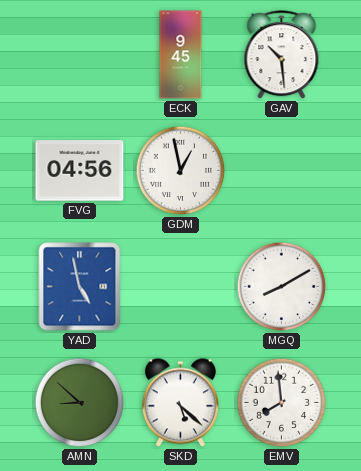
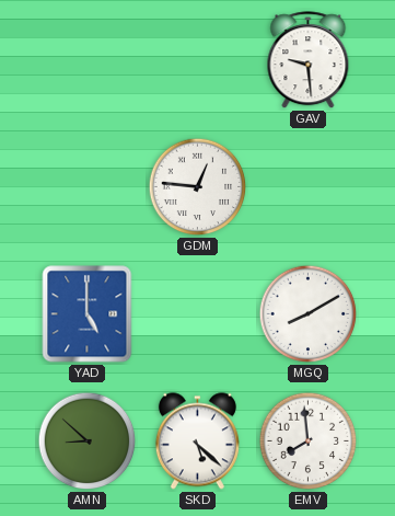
ECK: 9:45 -> none
GAV: 10:29 -> 9:29
FVG: 04:56 -> none
GDM: 12:58 -> 12:46
YAD: 4:58 -> 5:00
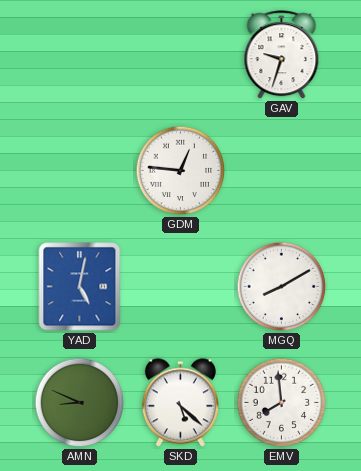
GAV: 9:29 -> 9:33
YAD: 5:00 -> 5:02
AMN: 8:52 -> 8:49
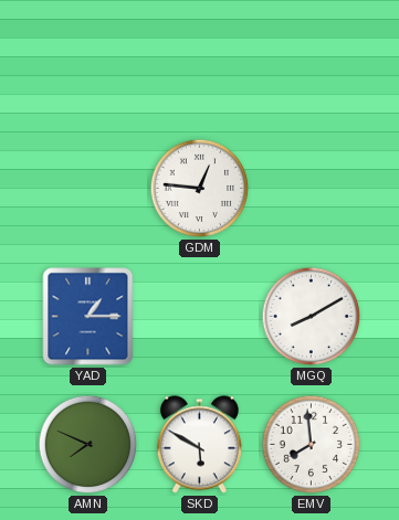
GAV: 9:33 -> none
YAD: 5:02 -> 1:15
AMN: 8:49 -> 7:49
SKD: 5:22 -> 5:50
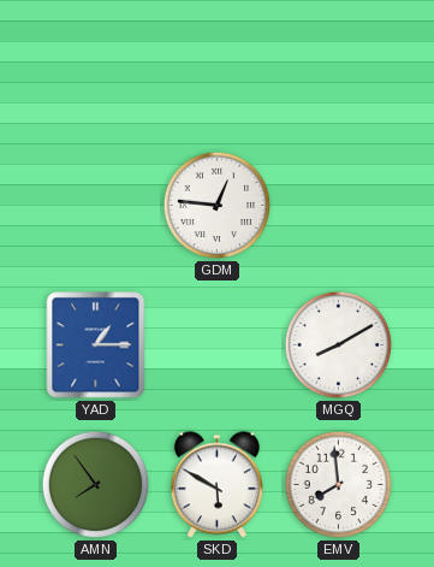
AMN: 7:49 -> 7:54
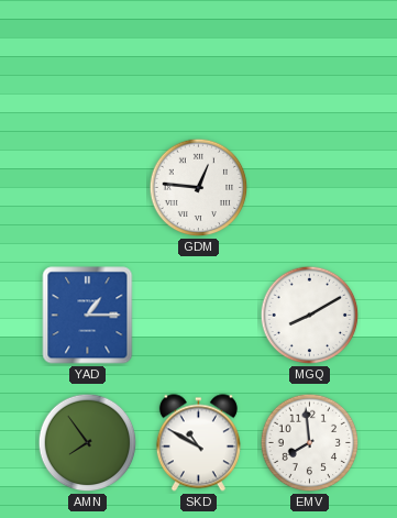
SKD: 5:50 -> 10:50
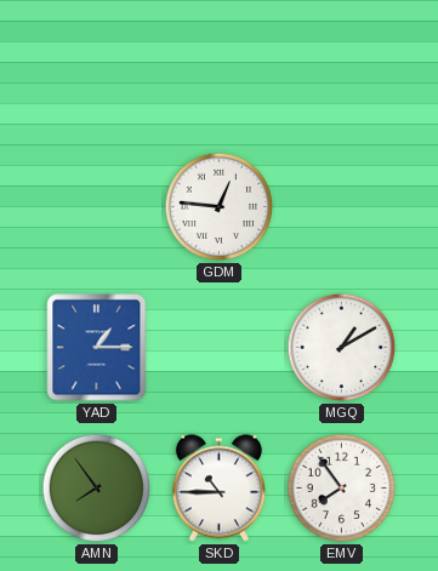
MGQ: 8:10 -> 1:10
SKD: 10:50 -> 10:45
EMV: 7:59 -> 7:54
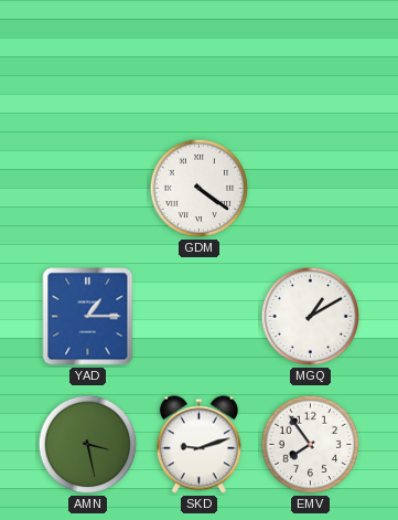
GDM: 12:46 -> 4:21
AMN: 7:54 -> 3:28
SKD: 10:45 -> 9:12
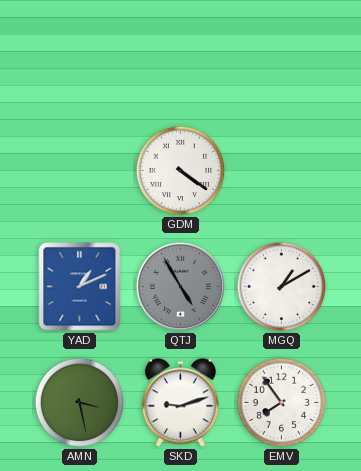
YAD: 1:15 -> 1:11
QTJ: none -> 4:55
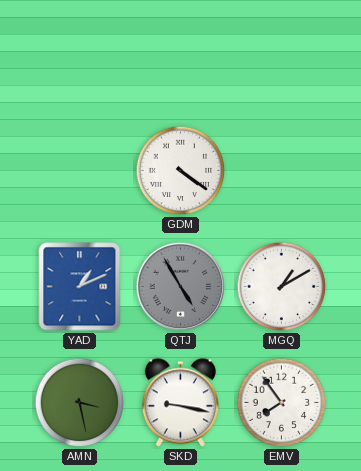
SKD: 9:12 -> 9:17
